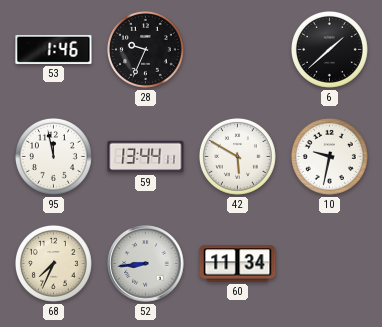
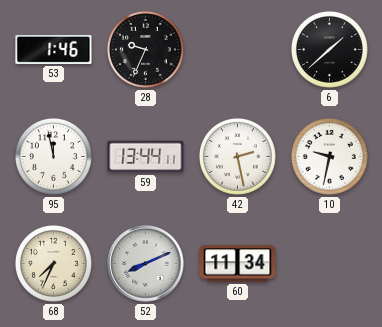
42: 5:50 -> 2:28
52: 8:44 -> 8:11
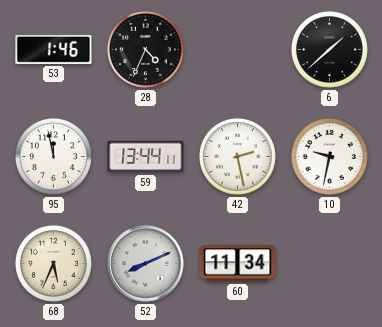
28: 9:34 -> 4:34
68: 7:34 -> 5:34
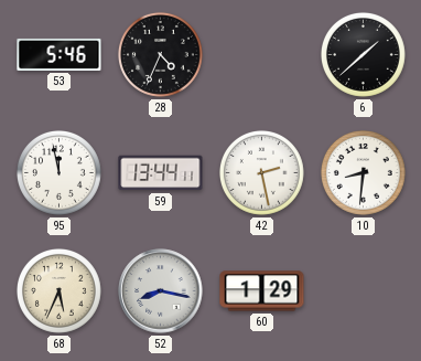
53: 1:46 -> 5:46
10: 9:32 -> 8:31
52: 8:11 -> 8:17
60: 11:34 -> 1:29
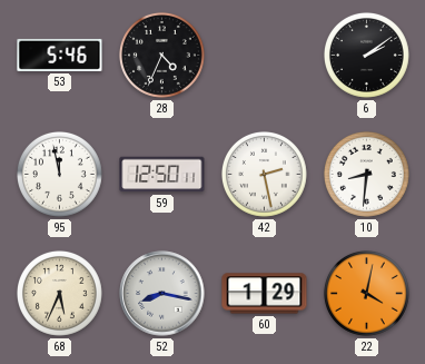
6: 1:38 -> 2:09
59: 13:44 -> 12:50
22: none -> 4:02
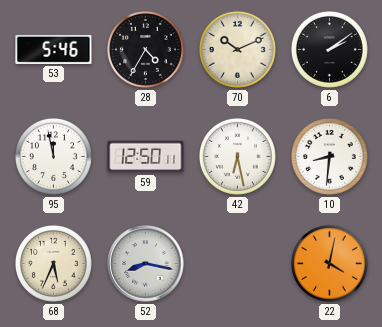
28: 4:34 -> 4:35
70: none -> 10:11
42: 2:28 -> 6:28
60: 1:29 -> none
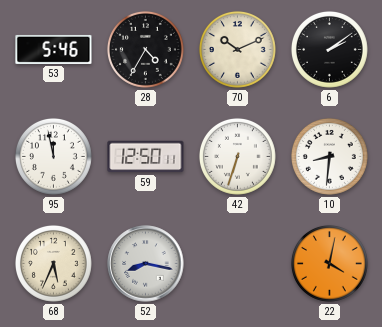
42: 6:28 -> 6:33
